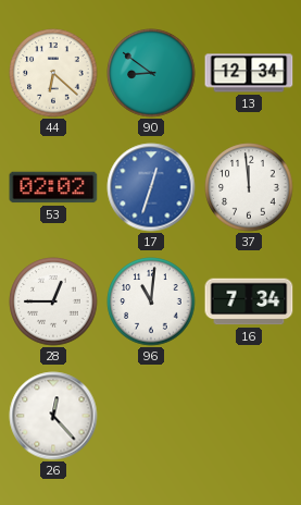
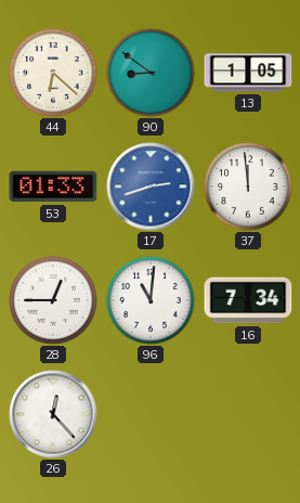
13: 12:34 -> 1:05
53: 02:02 -> 01:33
17: 12:33 -> 2:42
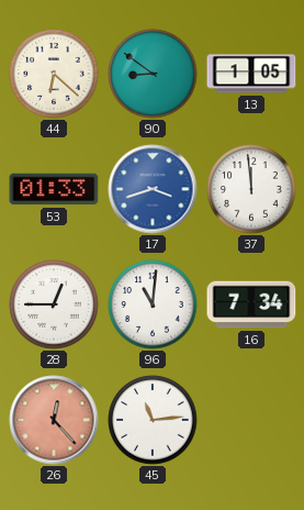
17: 2:42 -> 3:42
26 dial: white -> salmon
45: none -> 11:14
